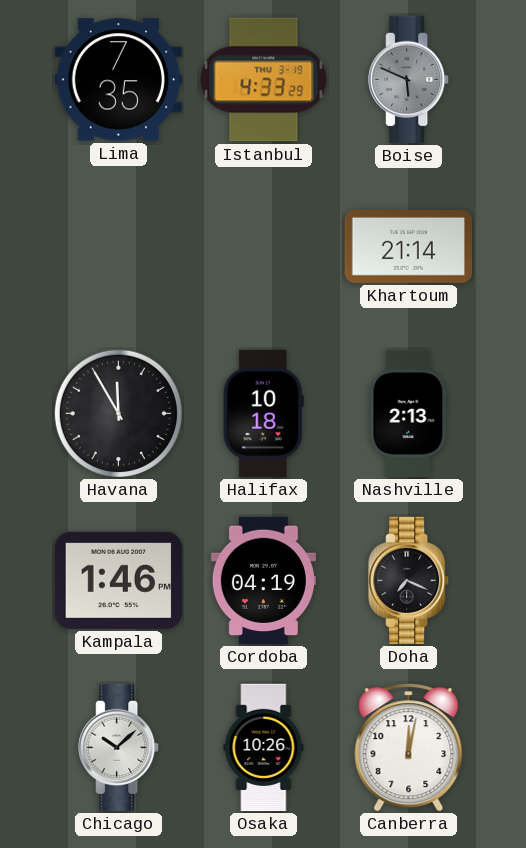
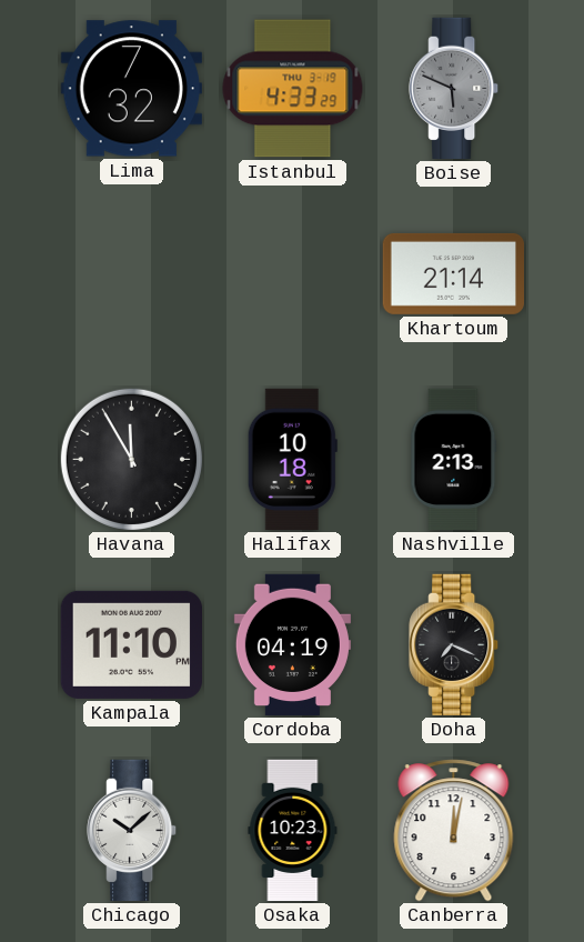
Lima: 7:35 -> 7:32
Kampala: 1:46 -> 11:10
Osaka: 10:26 -> 10:23
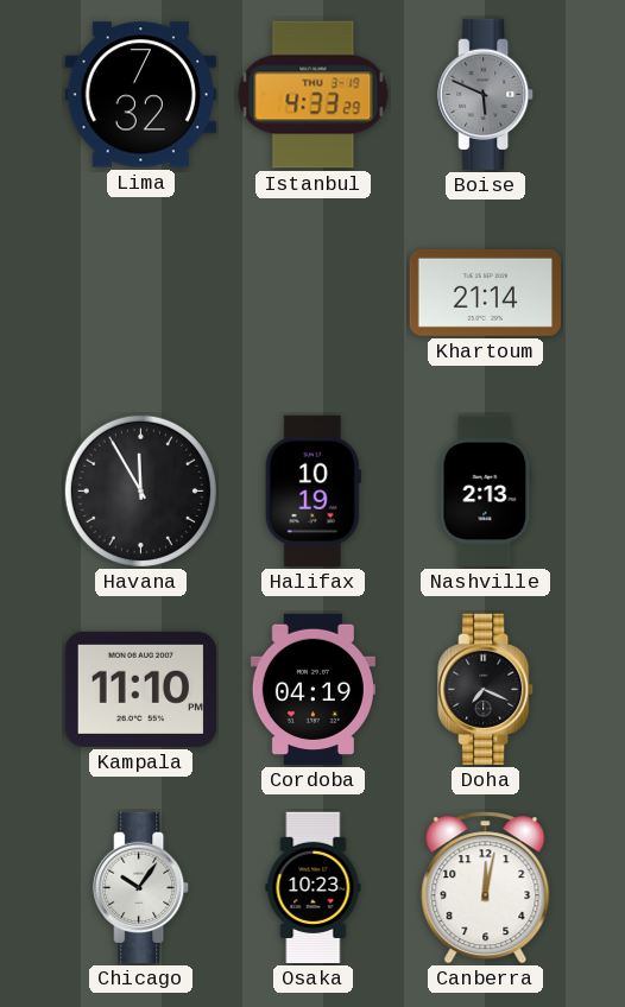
Halifax: 10:18 -> 10:19
Chicago: 10:08 -> 10:06
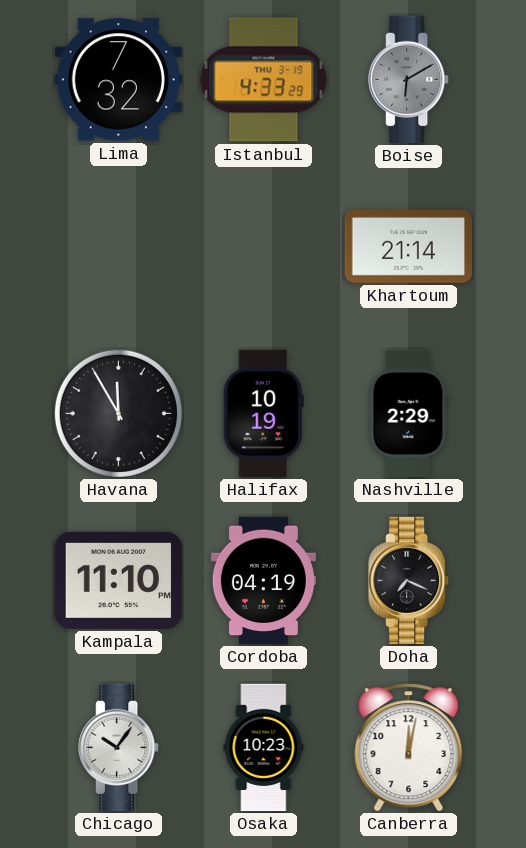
Boise: 5:49 -> 6:10
Nashville: 2:13 -> 2:29
